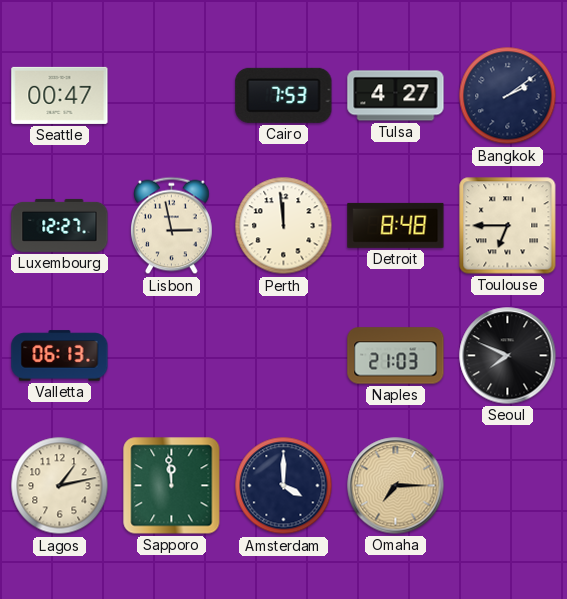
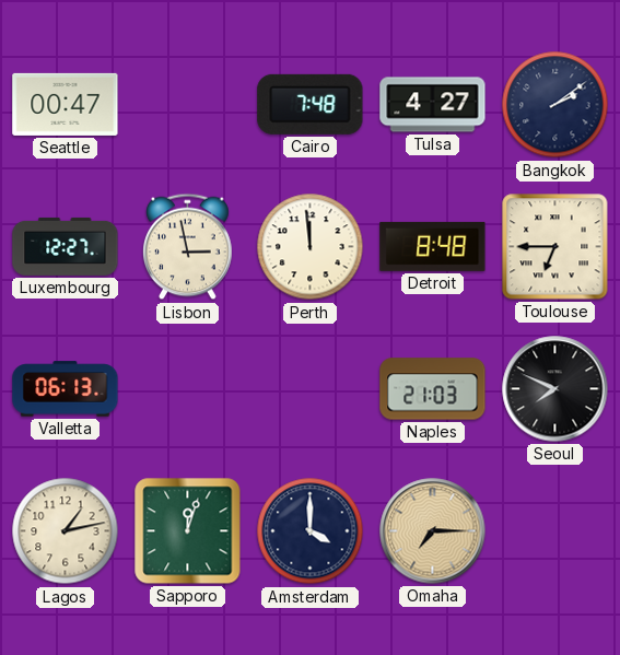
Cairo: 7:53 -> 7:48
Sapporo: 11:59 -> 12:03
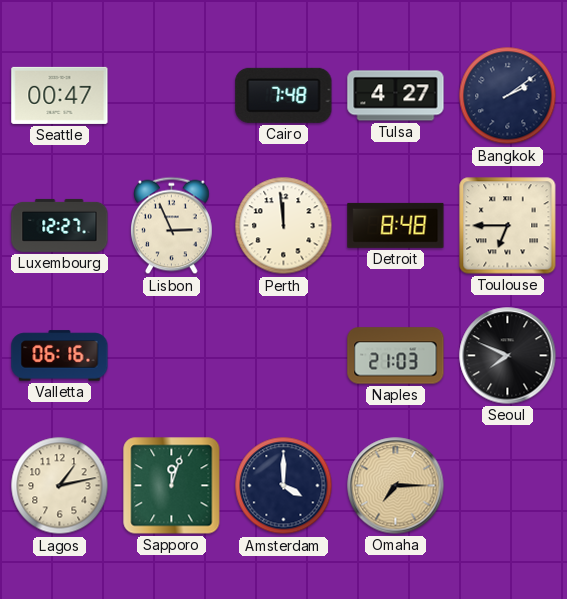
Lisbon: 2:58 -> 2:56
Valletta: 06:13 -> 06:16
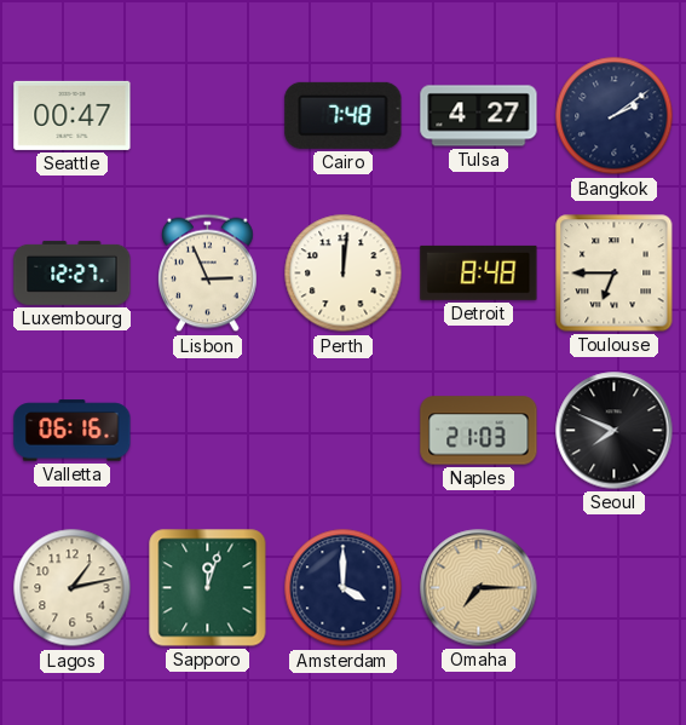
Perth: 11:59 -> 12:01
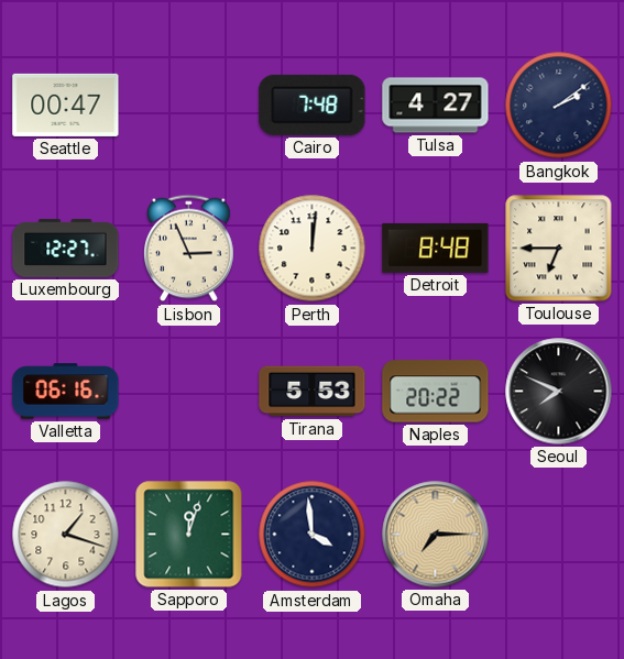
Tirana: none -> 5:53
Naples: 21:03 -> 20:22
Lagos: 1:13 -> 1:18
Amsterdam: 4:00 -> 3:59
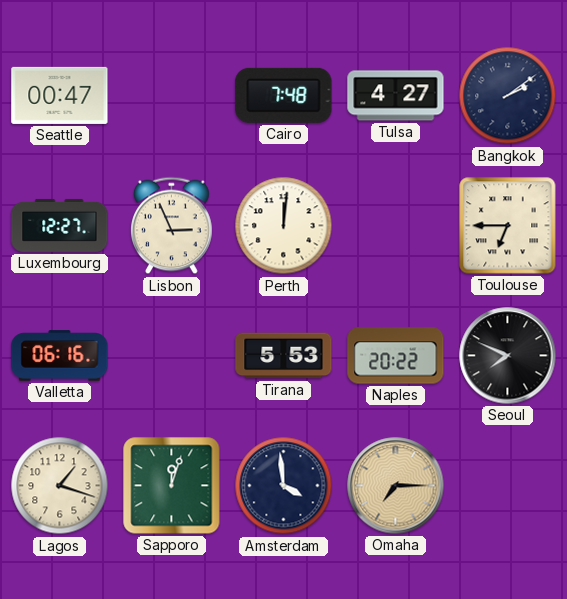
Detroit: 8:48 -> none
